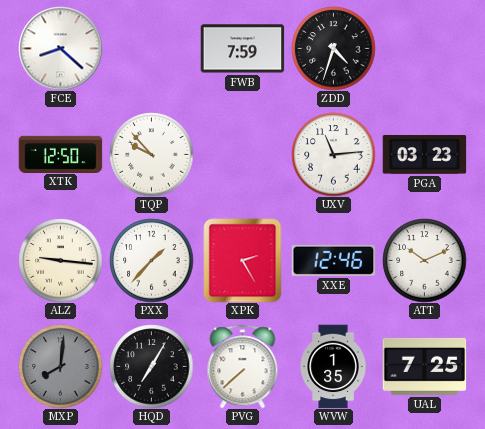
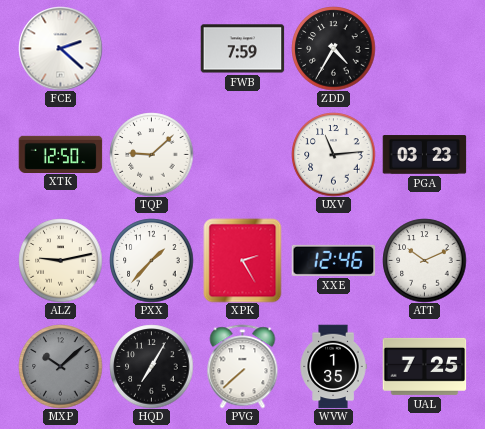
FCE: 8:22 -> 2:22
ZDD: 4:33 -> 4:35
TQP: 9:53 -> 9:08
ALZ: 9:16 -> 9:13
MXP: 8:01 -> 10:08
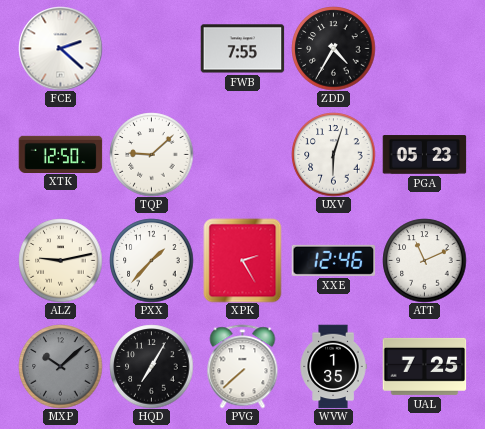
FWB: 7:59 -> 7:55
UXV: 11:14 -> 6:03
PGA: 03:23 -> 05:23
ATT: 10:11 -> 11:11
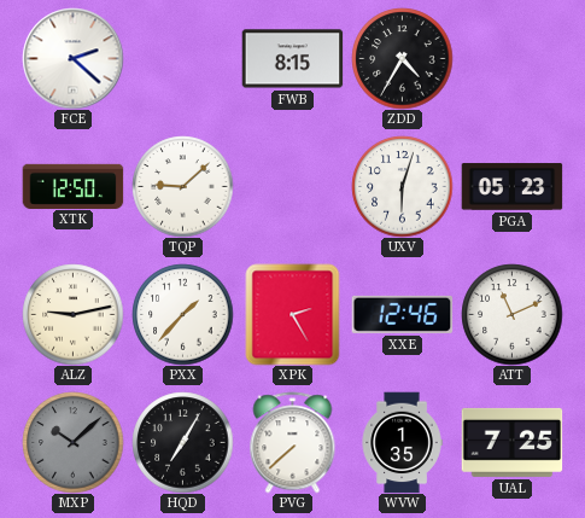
FWB: 7:55 -> 8:15
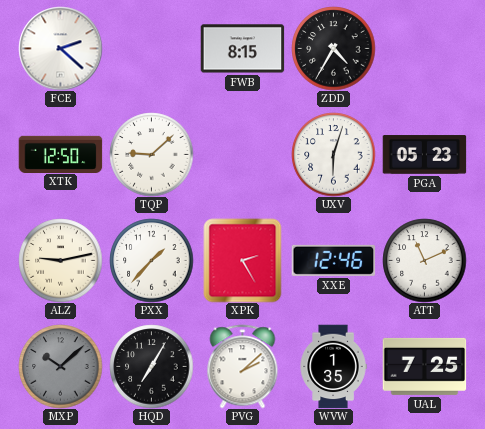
PVG: 7:38 -> 2:08
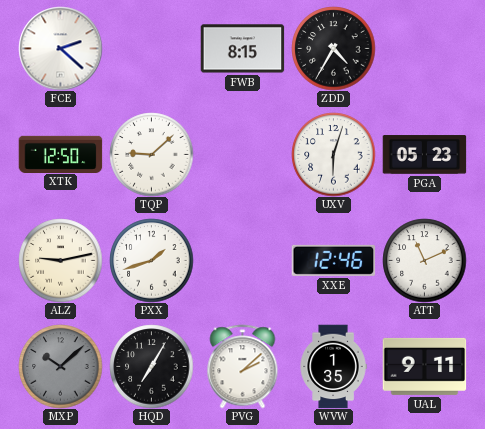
PXX: 1:37 -> 1:42
XPK: 2:25 -> none
UAL: 7:25 -> 9:11
